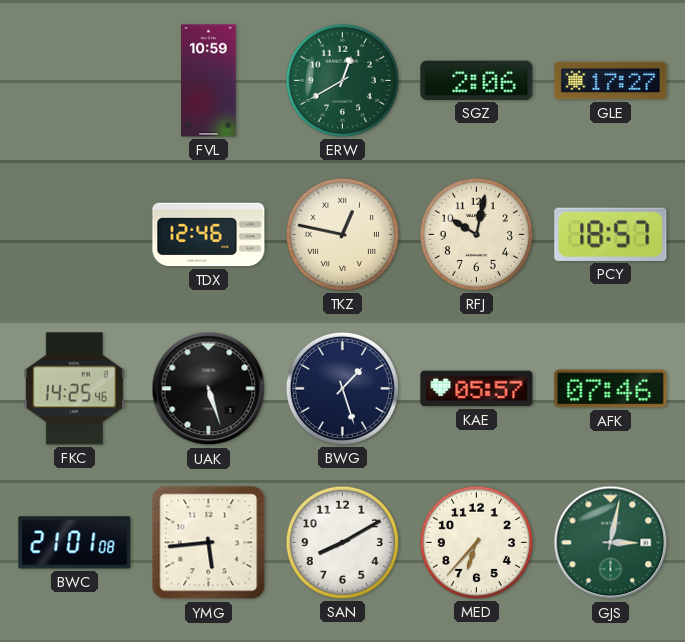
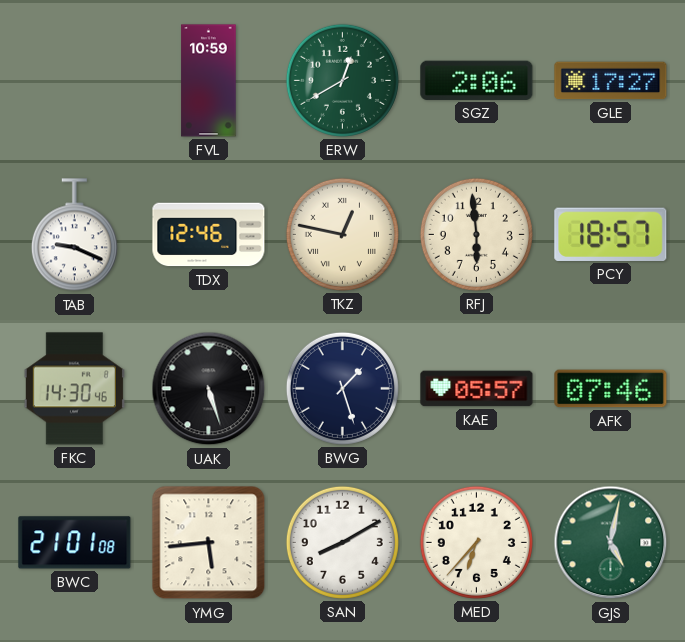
TAB: none -> 9:19
RFJ: 10:02 -> 5:59
FKC: 14:25 -> 14:30
GJS: 3:02 -> 5:02
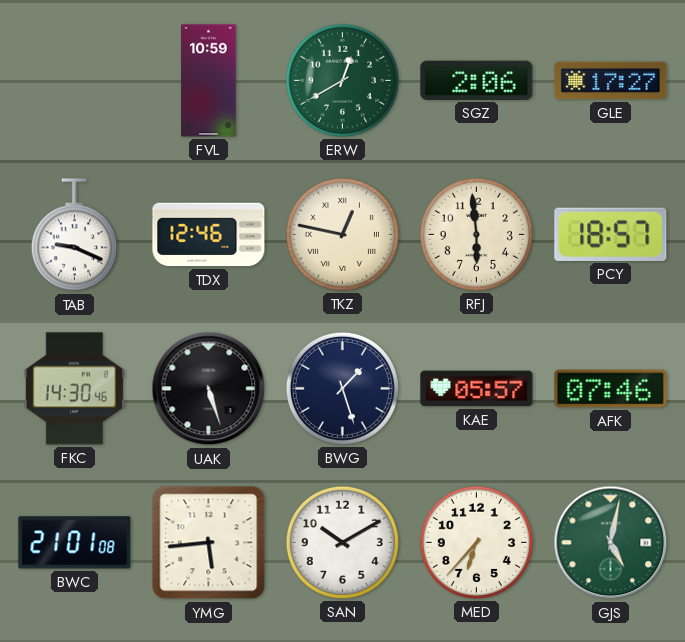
SAN: 8:10 -> 10:10
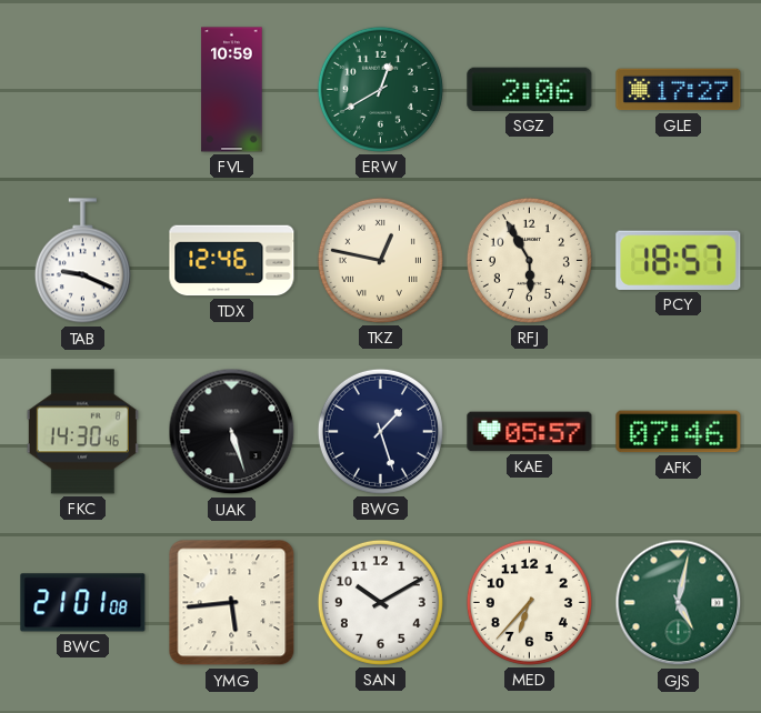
RFJ: 5:59 -> 5:55
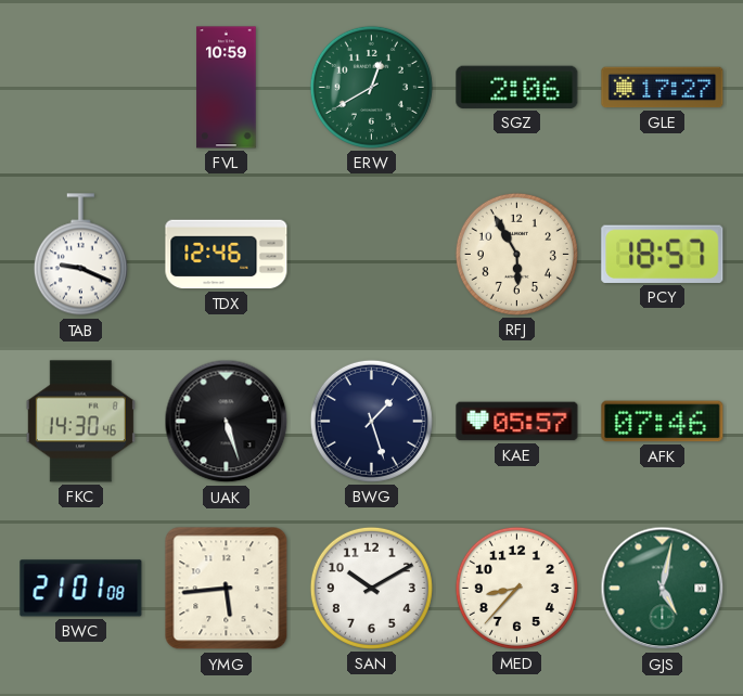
TKZ: 12:47 -> none
MED: 6:37 -> 8:37
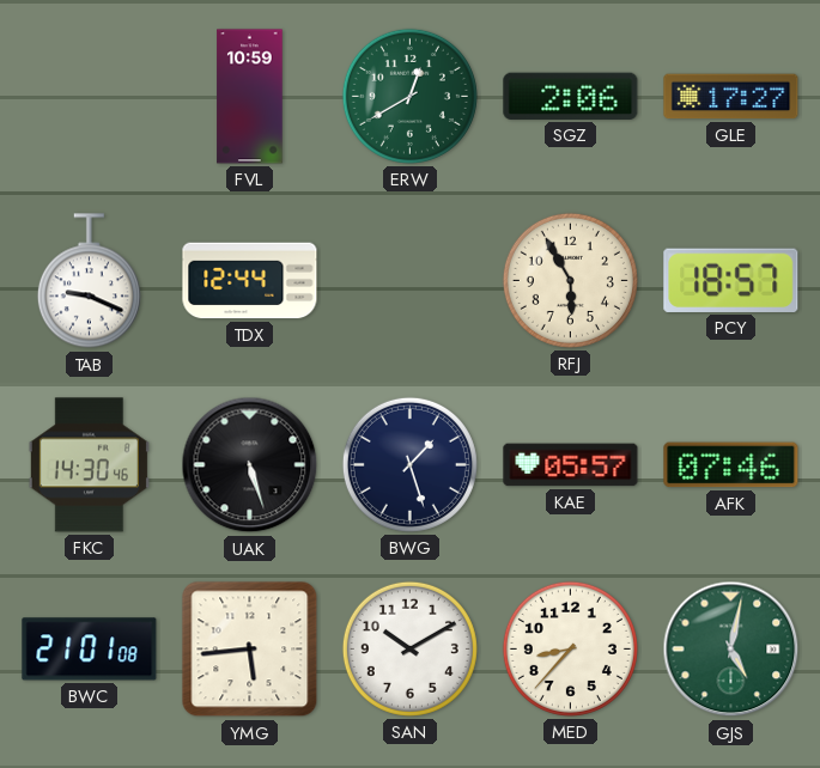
TDX: 12:46 -> 12:44
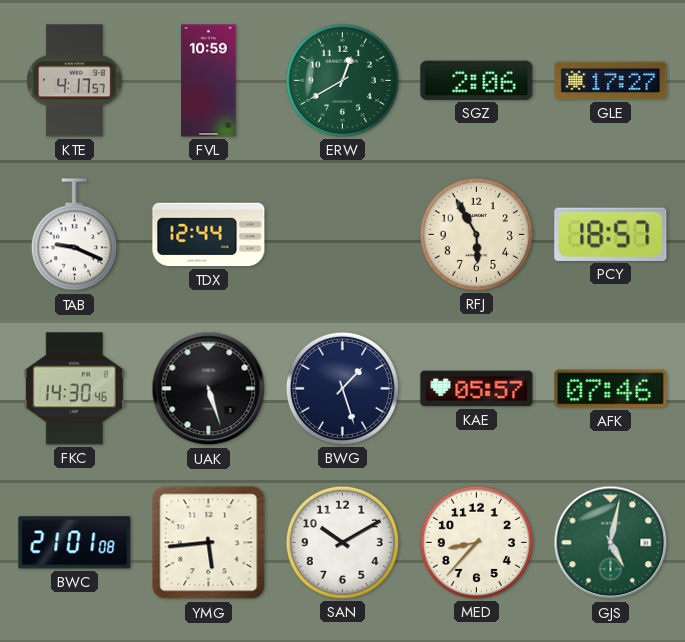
KTE: none -> 4:17
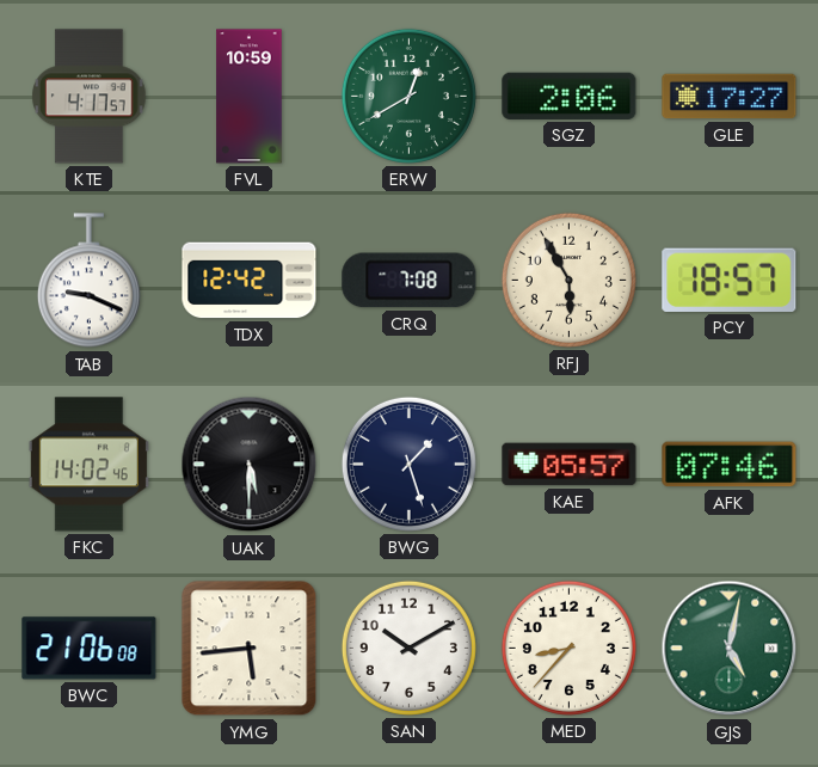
TDX: 12:44 -> 12:42
CRQ: none -> 7:08
FKC: 14:30 -> 14:02
UAK: 5:27 -> 5:30
BWC: 21:01 -> 21:06
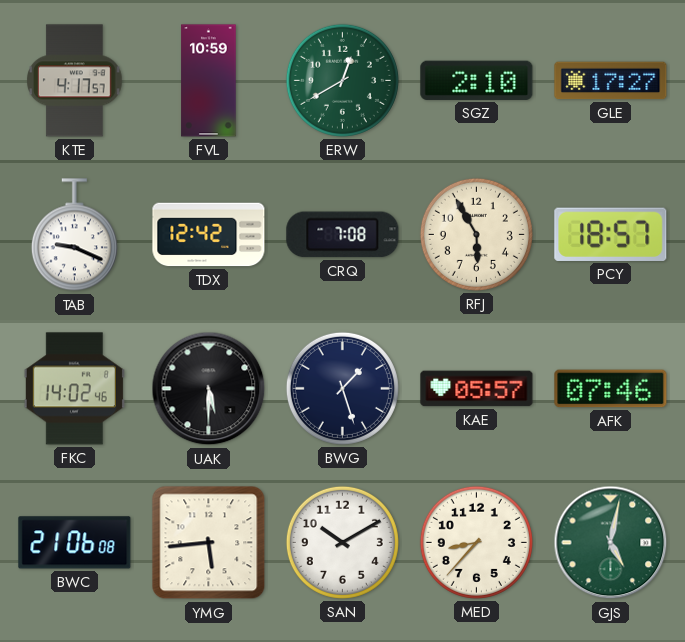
SGZ: 2:06 -> 2:10
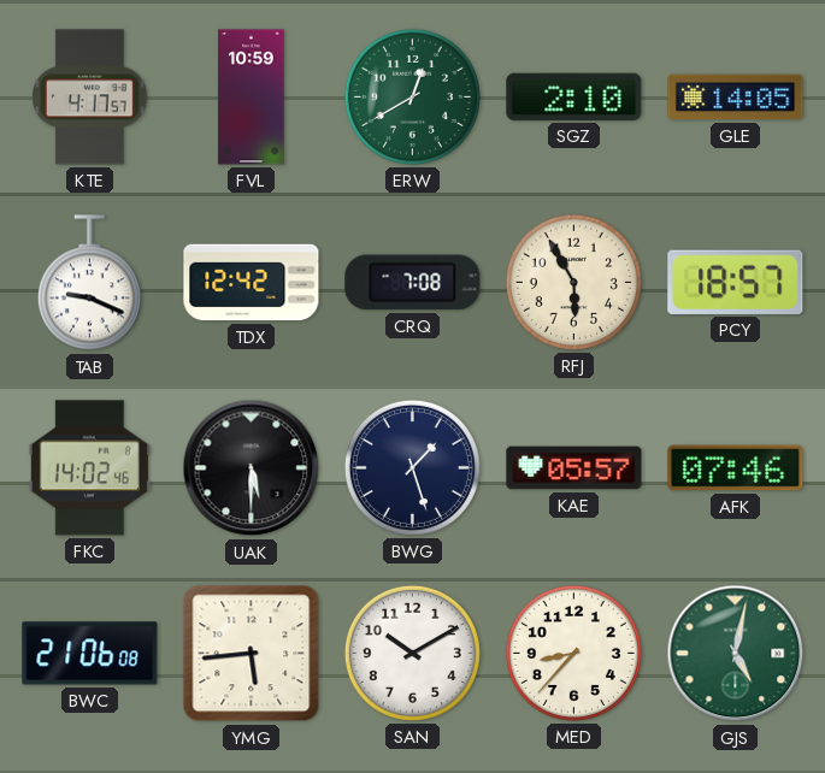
GLE: 17:27 -> 14:05
